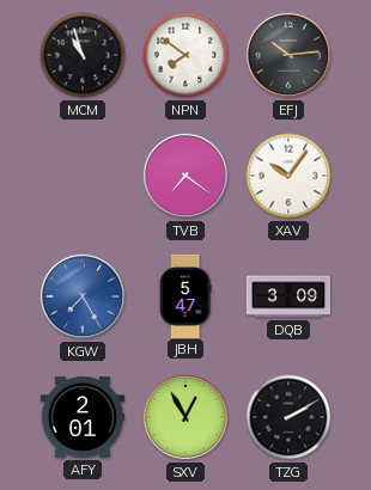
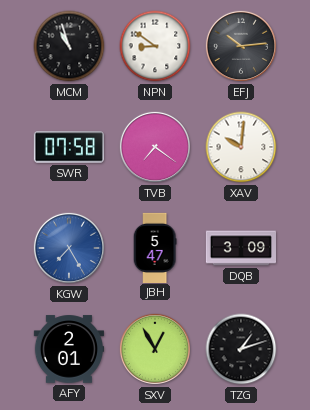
NPN: 7:51 -> 8:51
SWR: none -> 07:58
XAV: 10:06 -> 10:01
TZG: 2:10 -> 1:12
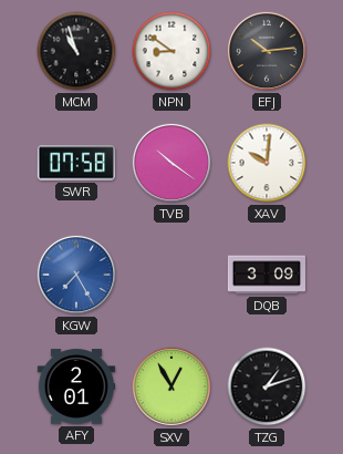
TVB: 7:21 -> 10:21
JBH: 5:47 -> none
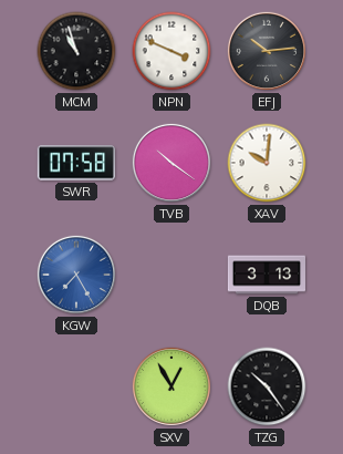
NPN: 8:51 -> 3:49
DQB: 3:09 -> 3:13
AFY: 2:01 -> none
TZG: 1:12 -> 10:24
